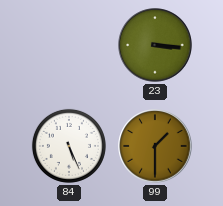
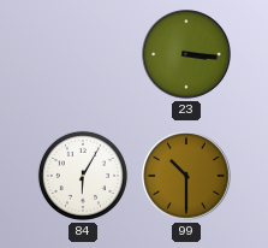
84: 5:26 -> 6:05
99: 1:30 -> 10:30
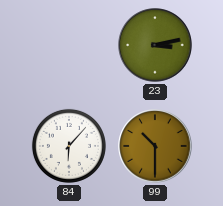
23: 3:16 -> 3:13
84: 6:05 -> 6:07
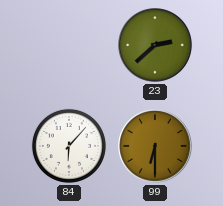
23: 3:13 -> 2:38
99: 10:30 -> 6:30
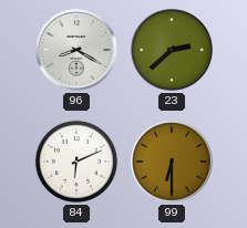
96: none -> 8:20
84: 6:07 -> 6:11
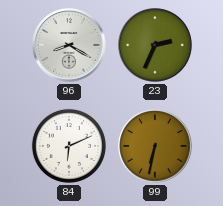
23: 2:38 -> 2:34
99: 6:30 -> 6:32
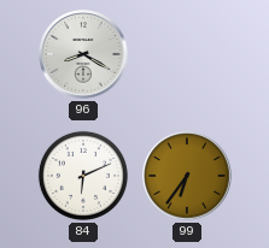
23: 2:34 -> none
99: 6:32 -> 6:36
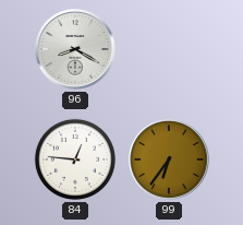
84: 6:11 -> 12:46
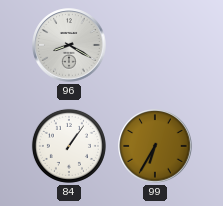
84: 12:46 -> 1:06
99: 6:36 -> 6:35
